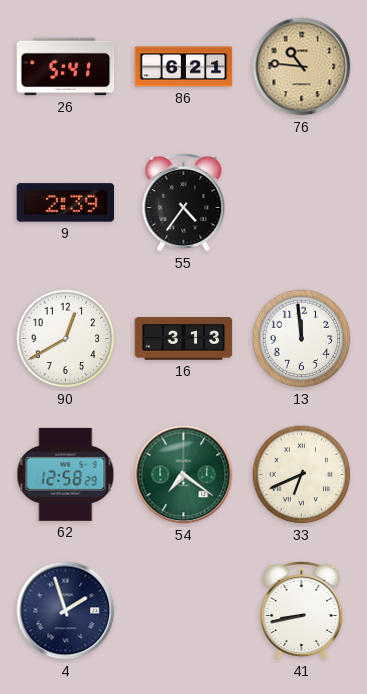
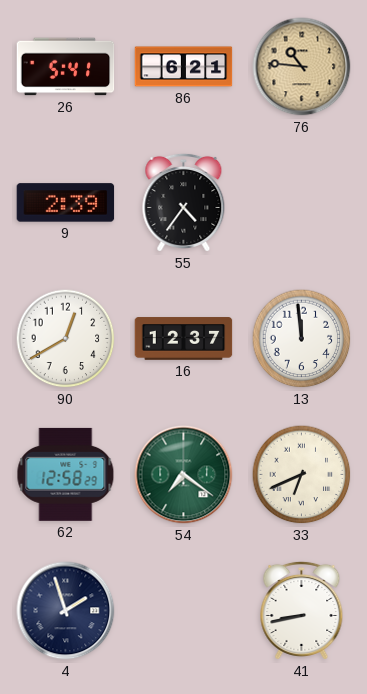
16: 3:13 -> 12:37
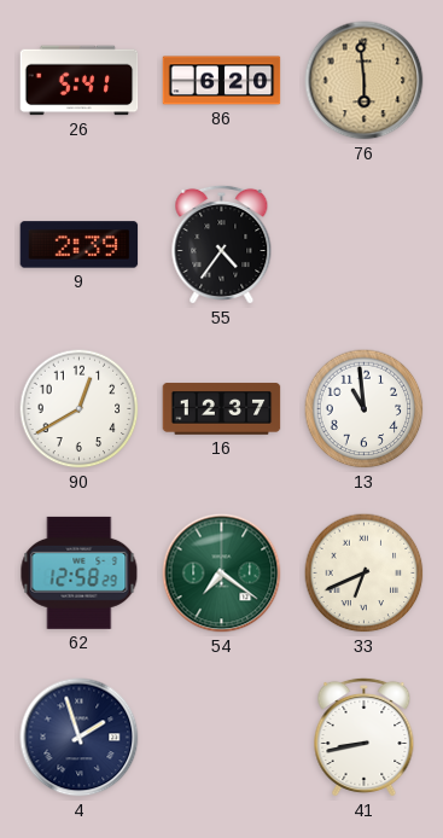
86: 6:21 -> 6:20
76: 10:46 -> 5:59
13: 11:59 -> 10:59
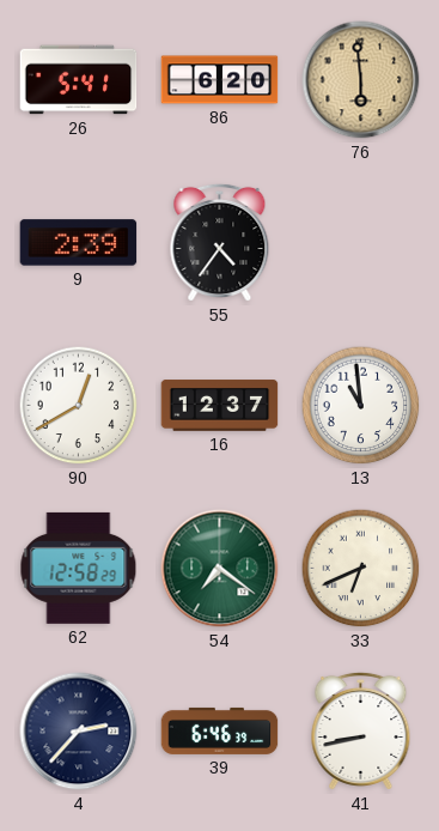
4: 1:57 -> 2:37
39: none -> 6:46
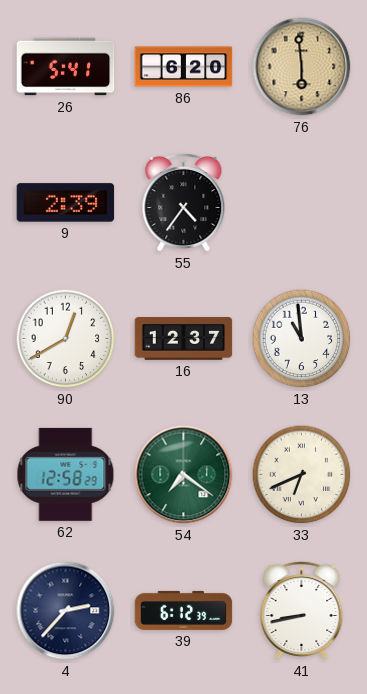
39: 6:46 -> 6:12
